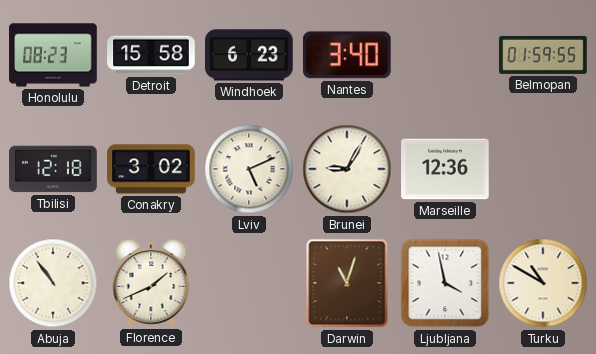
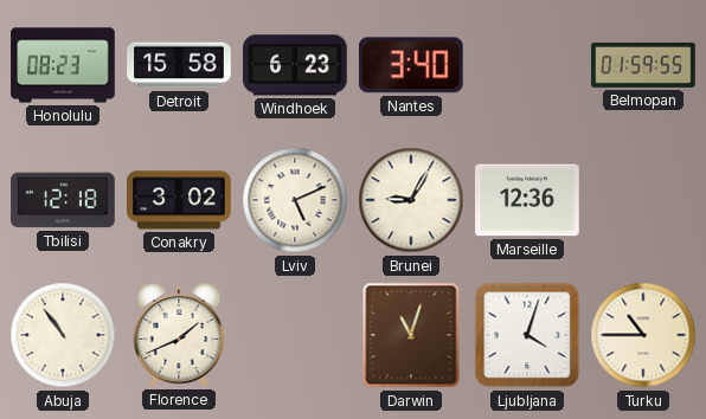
Ljubljana: 3:58 -> 4:03
Turku: 10:50 -> 10:45
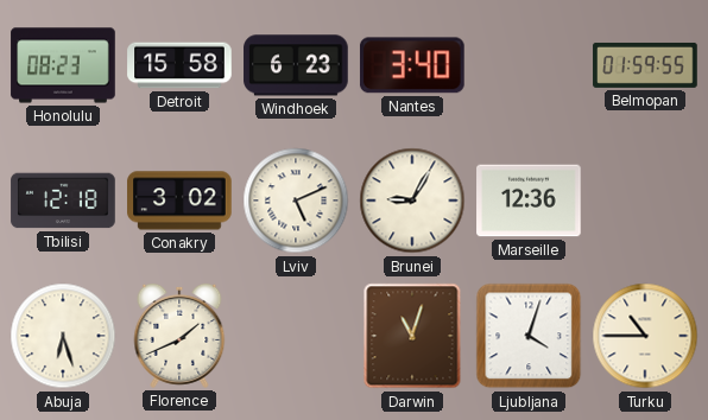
Abuja: 10:54 -> 6:27
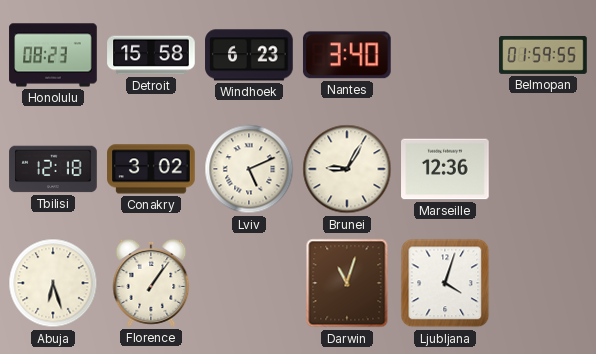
Florence: 1:41 -> 1:06
Turku: 10:45 -> none
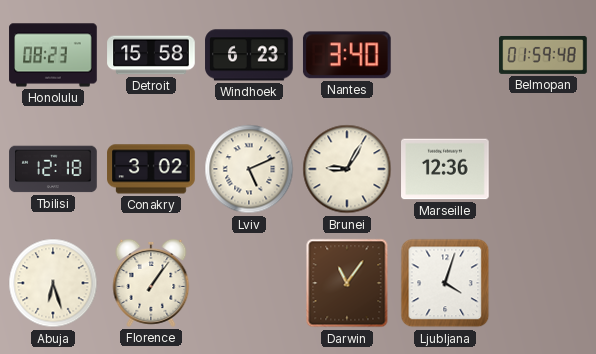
Belmopan: 01:59:55 -> 01:59:48
Darwin: 11:03 -> 11:06
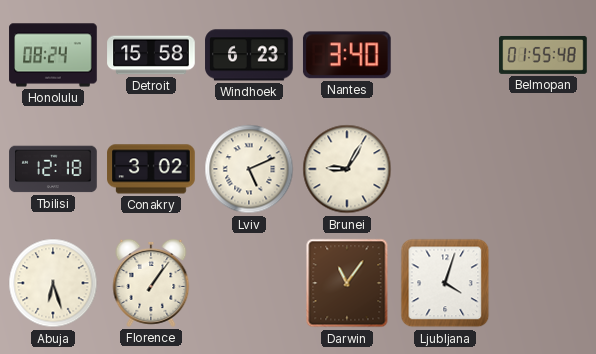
Honolulu: 08:23 -> 08:24
Belmopan: 01:59 -> 01:55
Marseille: 12:36 -> none
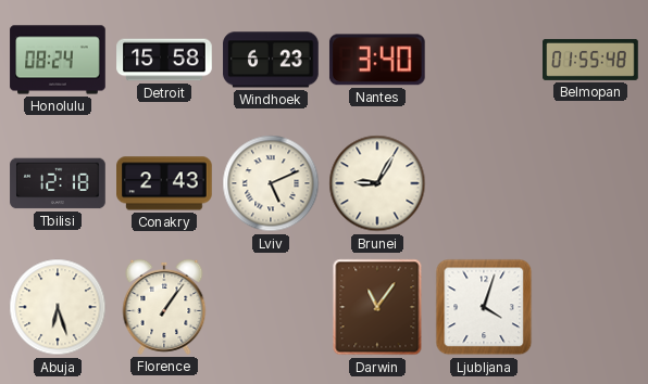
Conakry: 3:02 -> 2:43
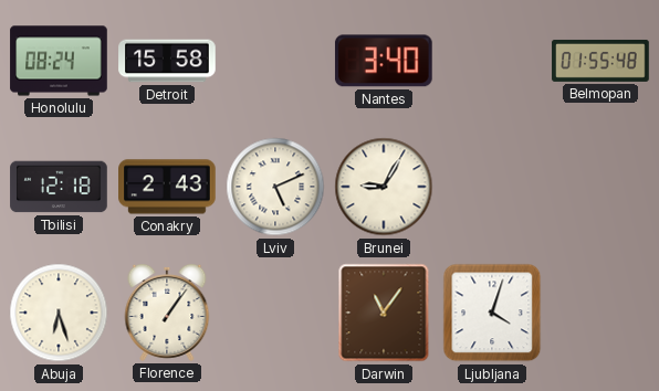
Windhoek: 6:23 -> none
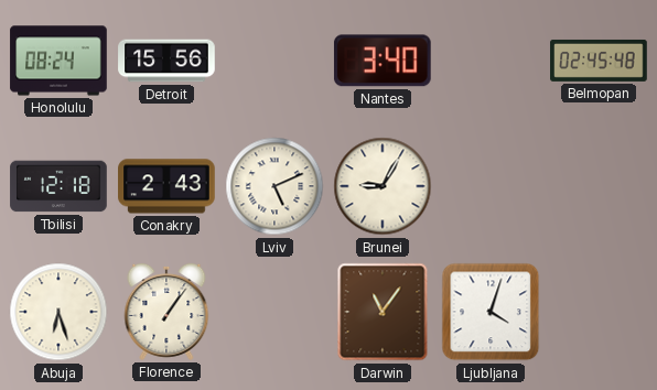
Detroit: 15:58 -> 15:56
Belmopan: 01:55 -> 02:45
